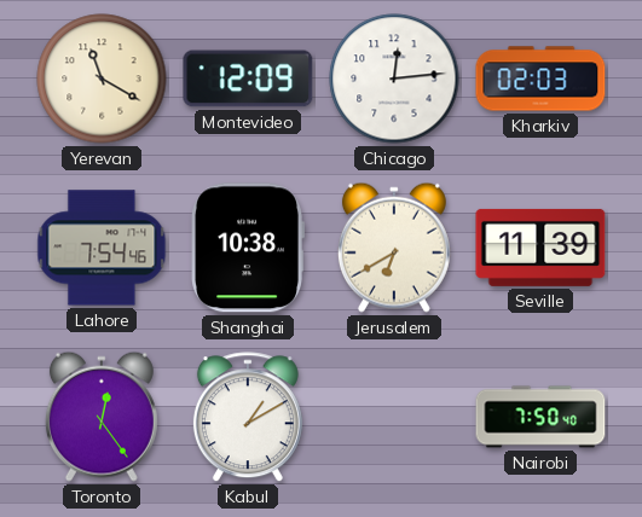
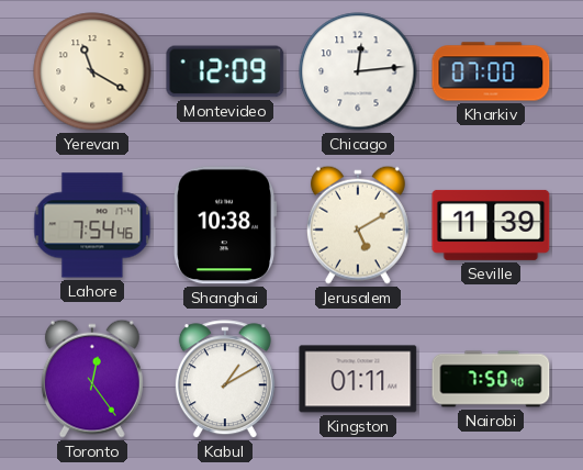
Kharkiv: 02:03 -> 07:00
Jerusalem: 6:40 -> 5:10
Kingston: none -> 01:11
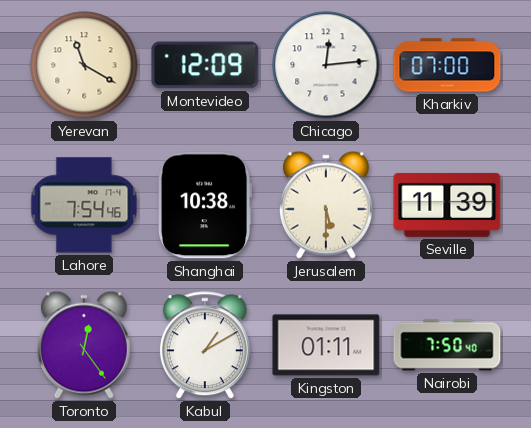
Jerusalem: 5:10 -> 5:30
